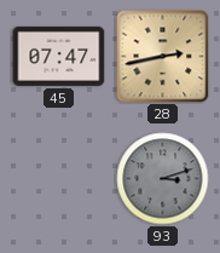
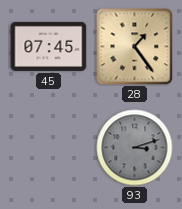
45: 07:47 -> 07:45
28: 2:43 -> 1:24
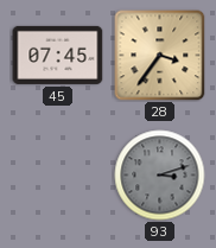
28: 1:24 -> 3:36
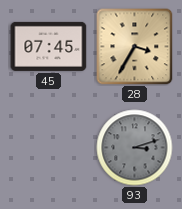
28: 3:36 -> 3:35
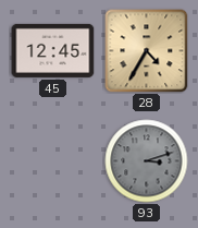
45: 07:45 -> 12:45
28: 3:35 -> 4:35
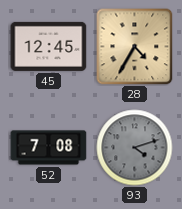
52: none -> 7:08
93: 3:12 -> 4:12
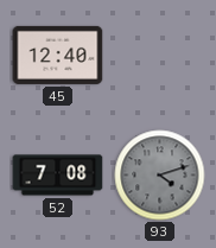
45: 12:45 -> 12:40
28: 4:35 -> none
